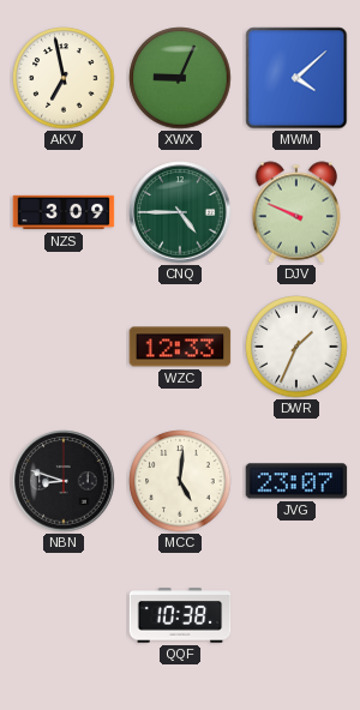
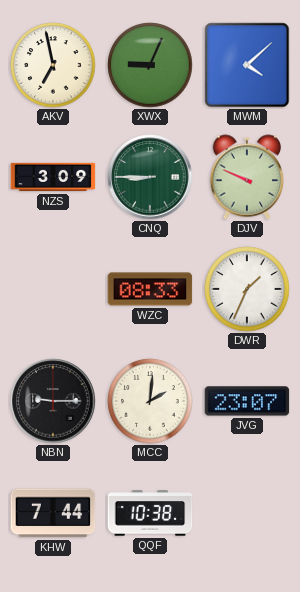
CNQ: 4:45 -> 8:45
WZC: 12:33 -> 08:33
NBN: 8:48 -> 9:15
MCC: 5:01 -> 2:01
KHW: none -> 7:44
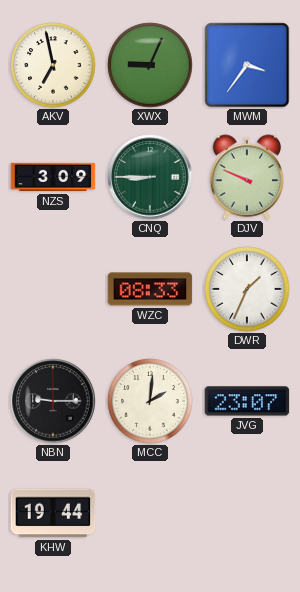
MWM: 4:08 -> 3:36
KHW: 7:44 -> 19:44
QQF: 10:38 -> none
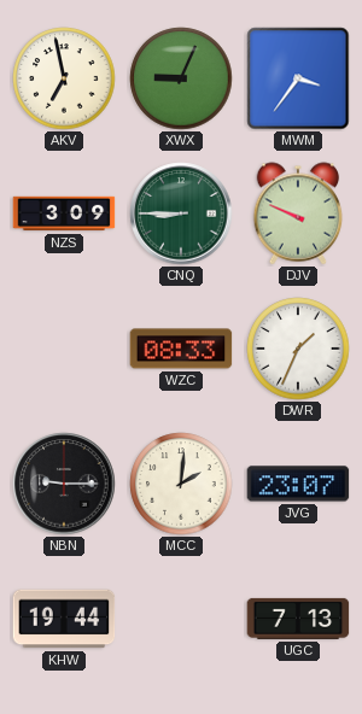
UGC: none -> 7:13
